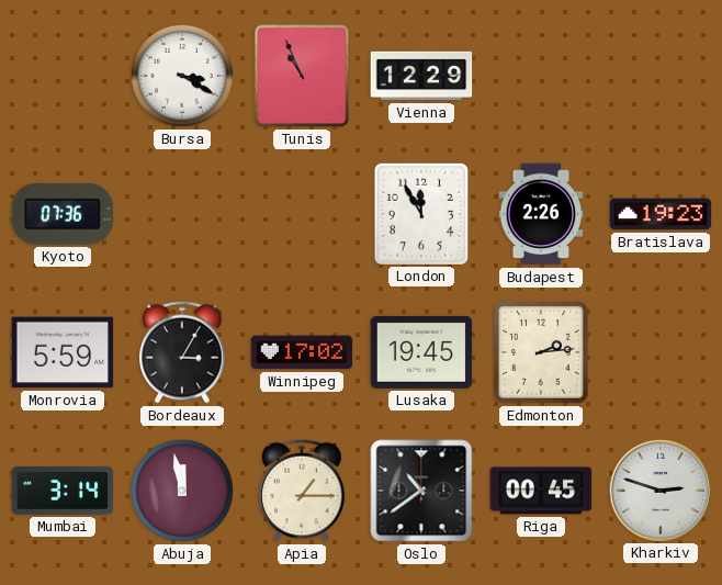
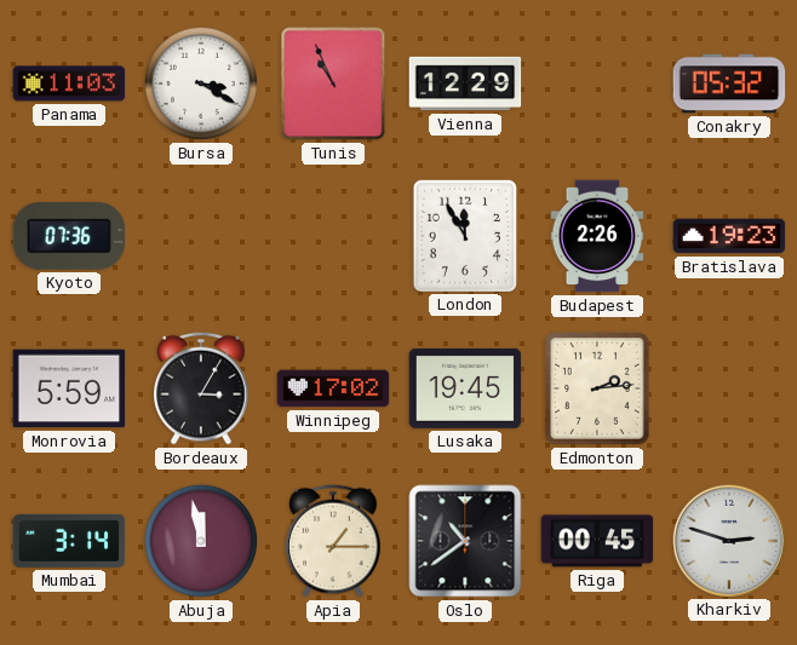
Panama: none -> 11:03
Conakry: none -> 05:32
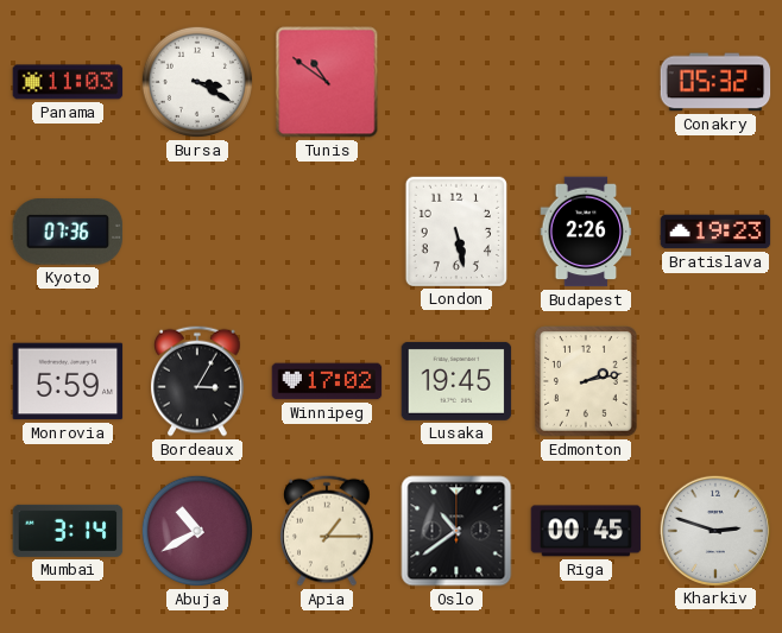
Tunis: 10:56 -> 10:51
Vienna: 12:29 -> none
London: 11:55 -> 5:28
Edmonton: 2:14 -> 2:13
Abuja: 11:58 -> 10:40
